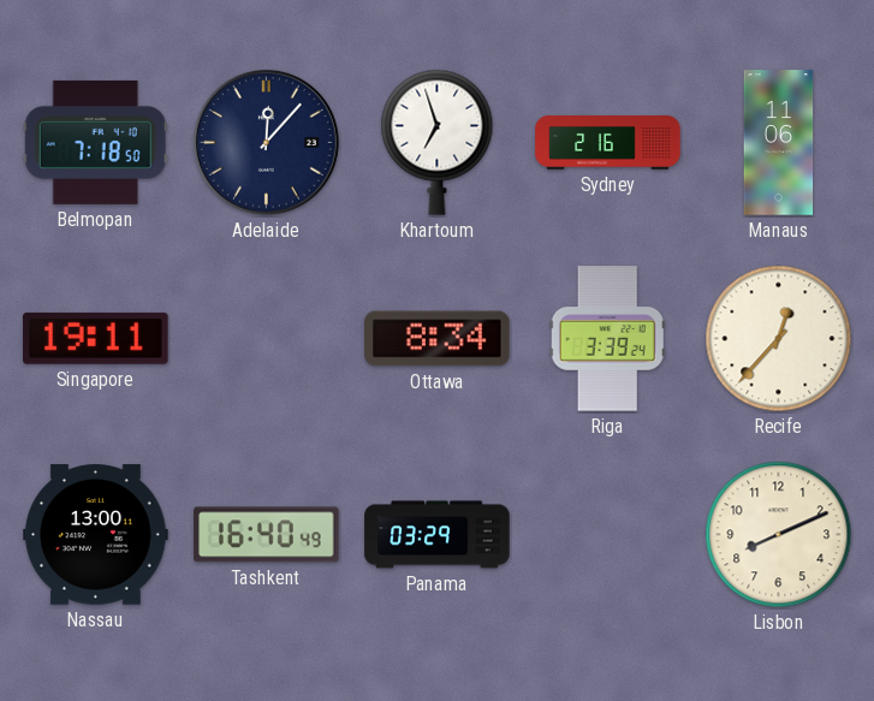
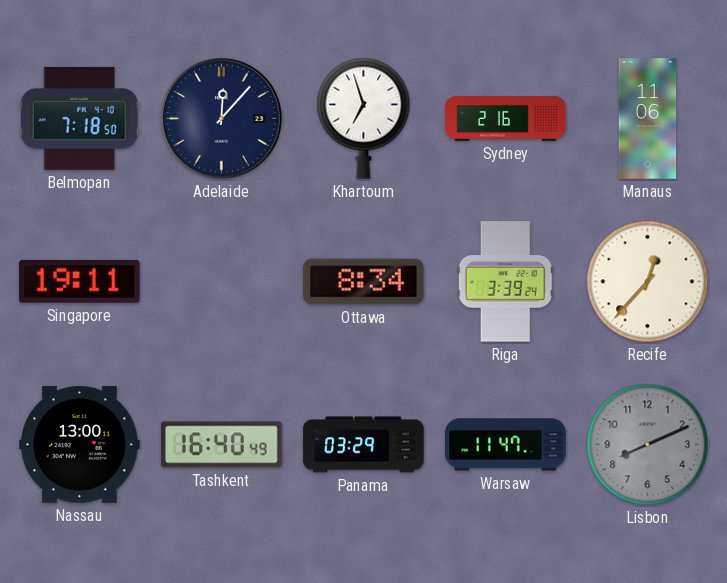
Warsaw: none -> 11:47
Lisbon dial: cream -> grey
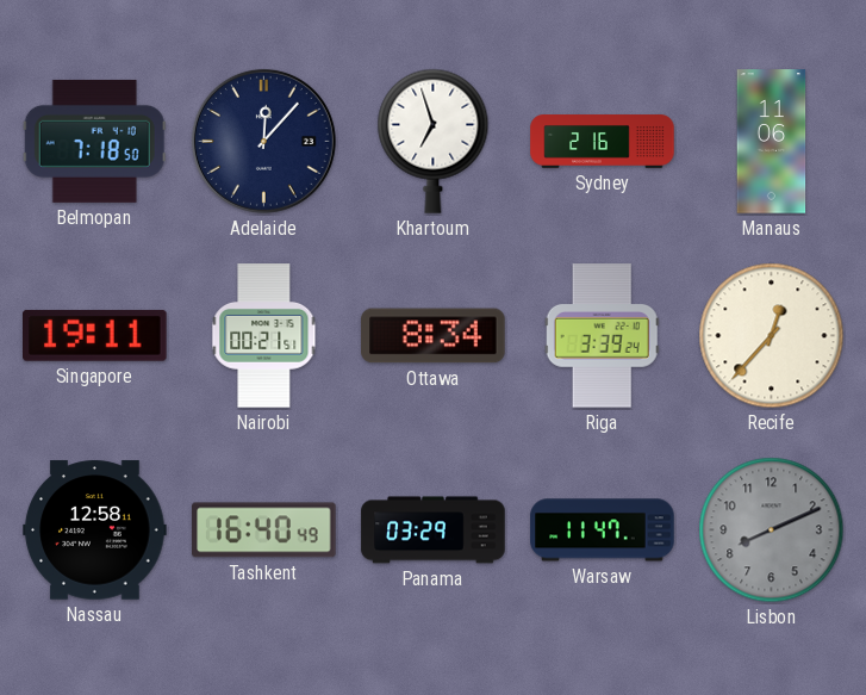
Nairobi: none -> 00:21
Nassau: 13:00 -> 12:58
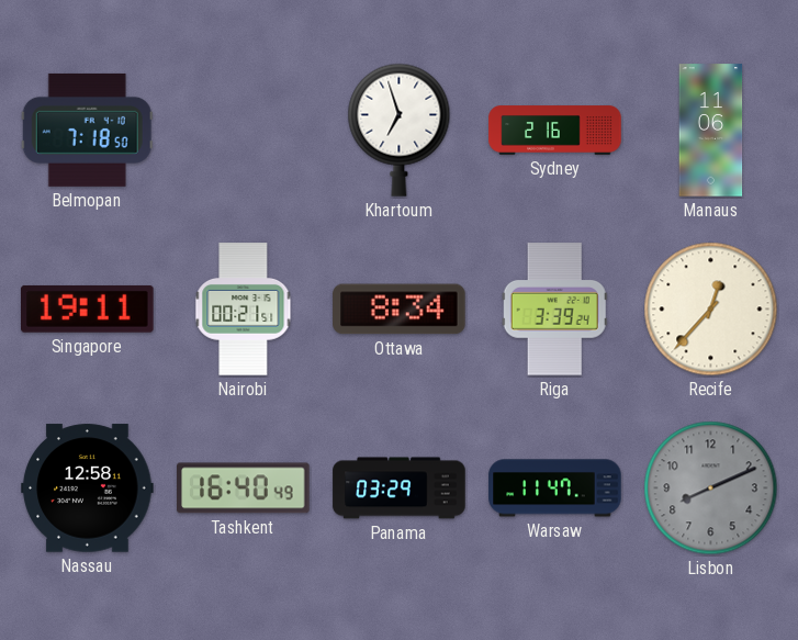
Adelaide: 12:07 -> none
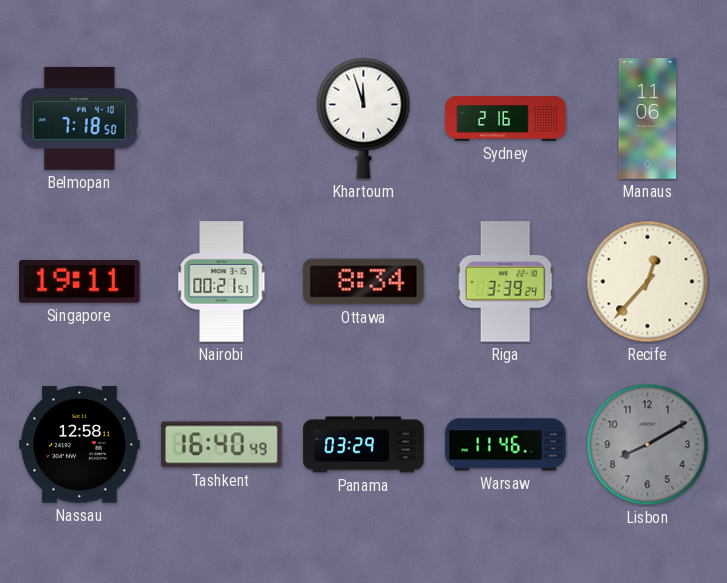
Khartoum: 6:57 -> 11:57
Warsaw: 11:47 -> 11:46
Lisbon: 8:11 -> 8:10
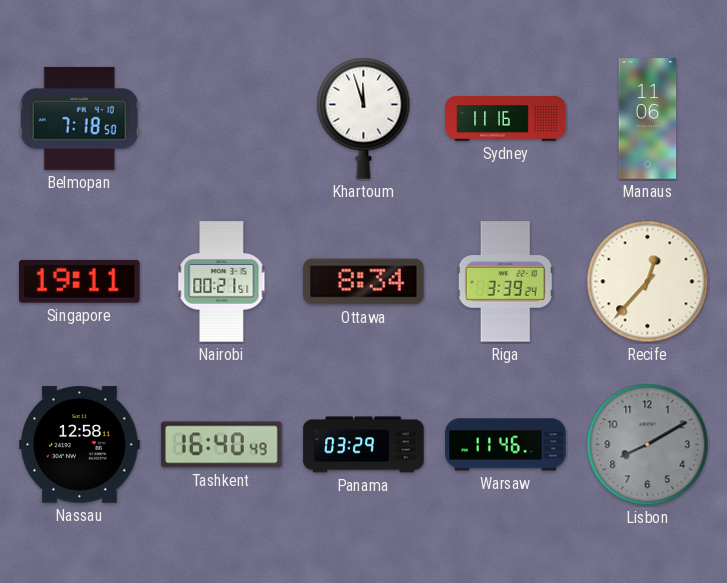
Sydney: 2:16 -> 11:16
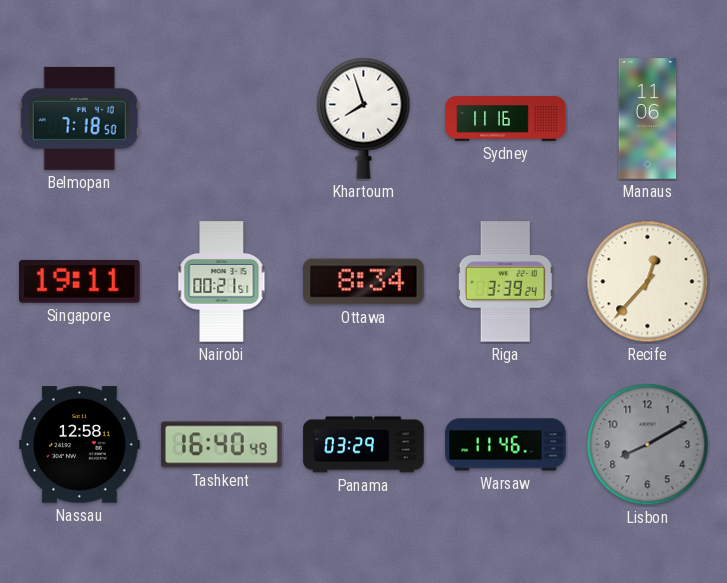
Khartoum: 11:57 -> 7:57
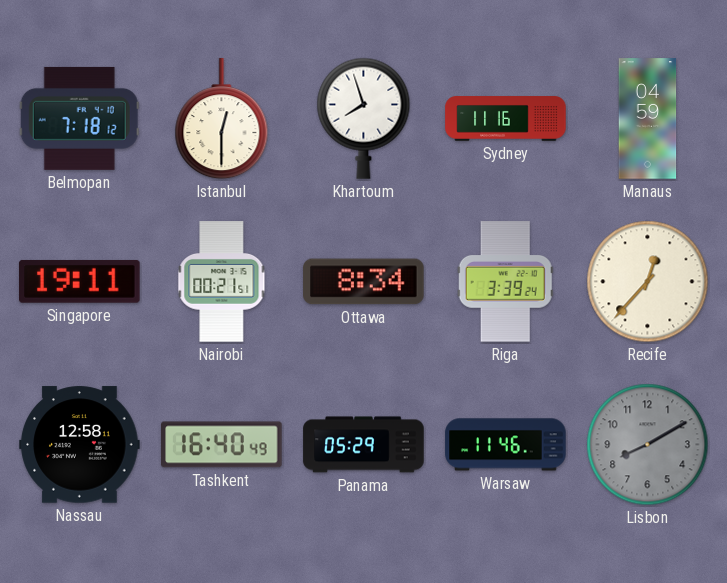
Belmopan: 7:18:50 -> 7:18:12
Istanbul: none -> 12:30
Manaus: 11:06 -> 04:59
Panama: 03:29 -> 05:29
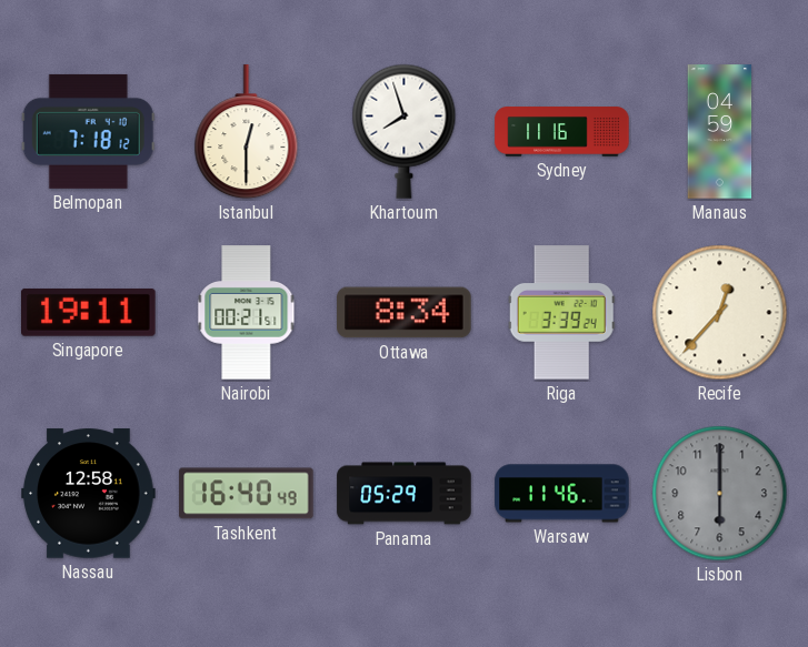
Lisbon: 8:10 -> 6:00
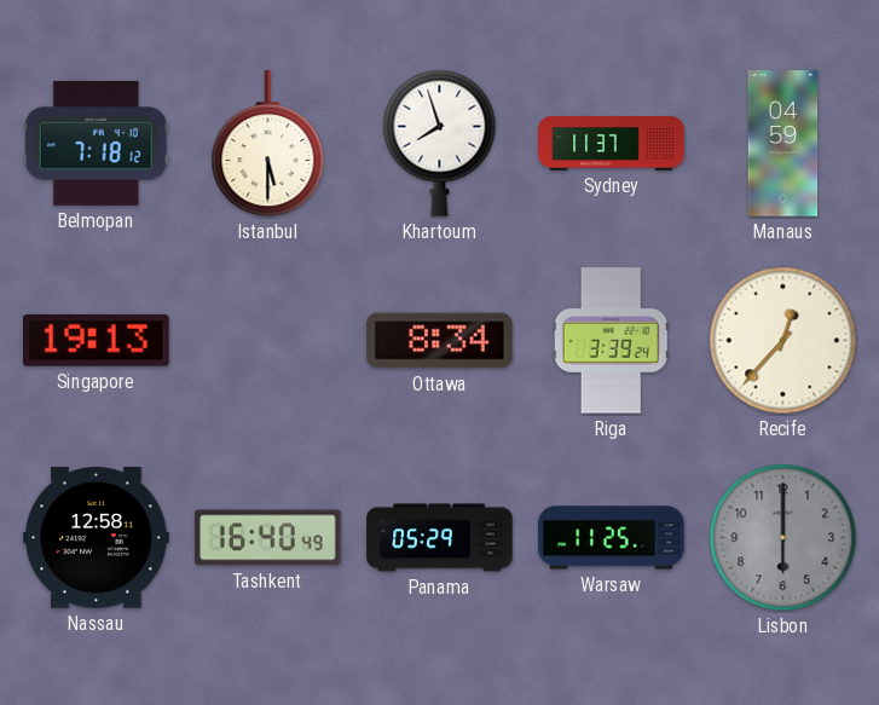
Istanbul: 12:30 -> 5:30
Sydney: 11:16 -> 11:37
Singapore: 19:11 -> 19:13
Nairobi: 00:21 -> none
Warsaw: 11:46 -> 11:25
